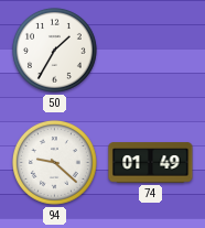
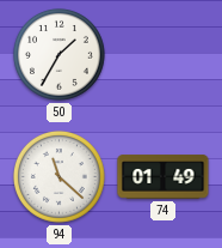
94: 9:22 -> 11:22
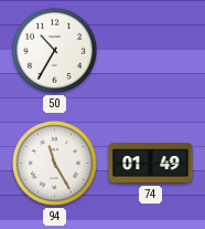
50: 1:35 -> 10:35
94: 11:22 -> 11:25
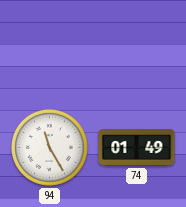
50: 10:35 -> none
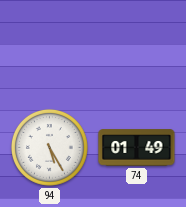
94: 11:25 -> 5:25
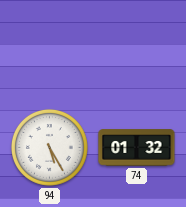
74: 01:49 -> 01:32
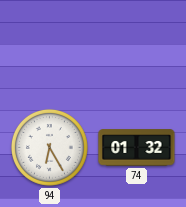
94: 5:25 -> 6:25
